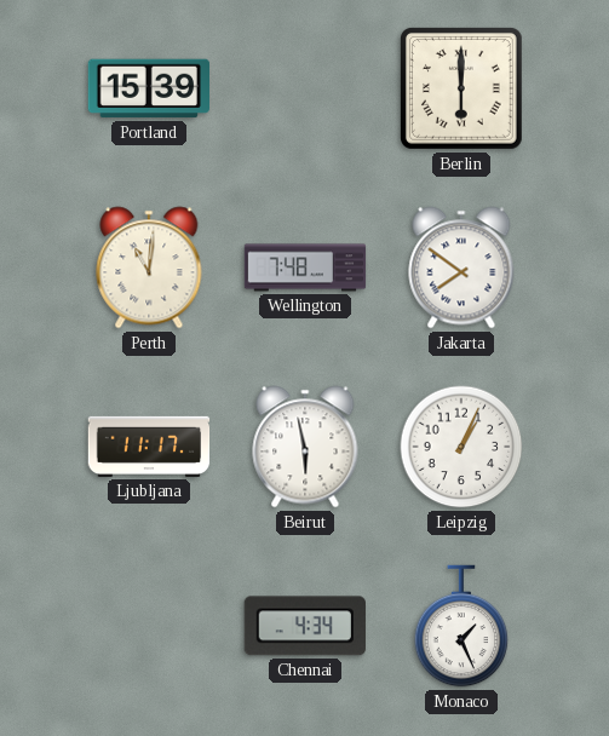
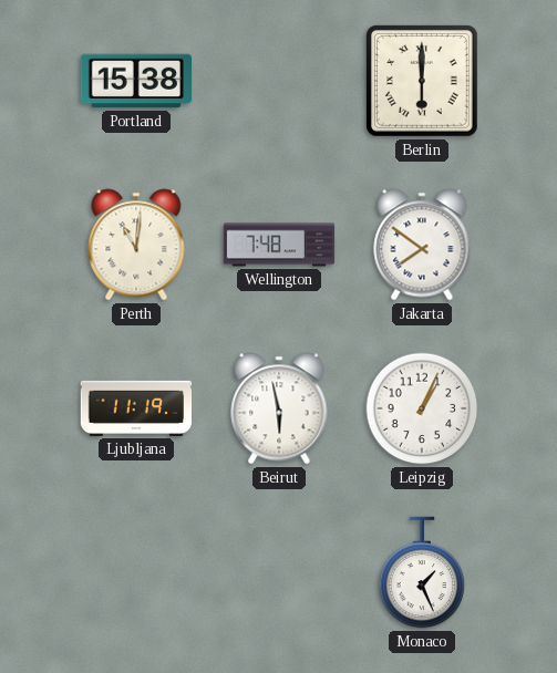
Portland: 15:39 -> 15:38
Ljubljana: 11:17 -> 11:19
Chennai: 4:34 -> none
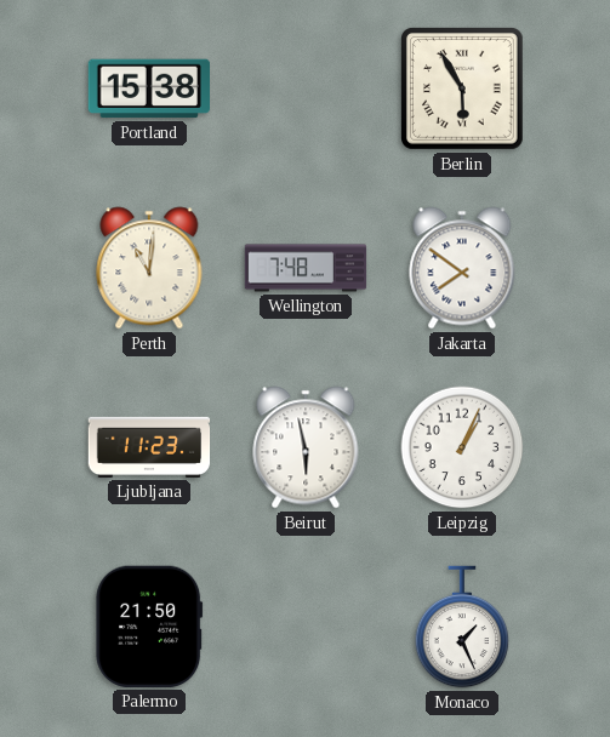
Berlin: 6:00 -> 5:55
Ljubljana: 11:19 -> 11:23
Palermo: none -> 21:50
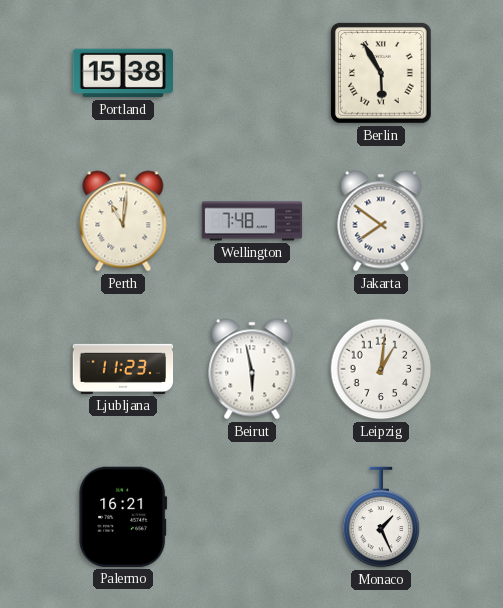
Leipzig: 1:04 -> 1:01
Palermo: 21:50 -> 16:21
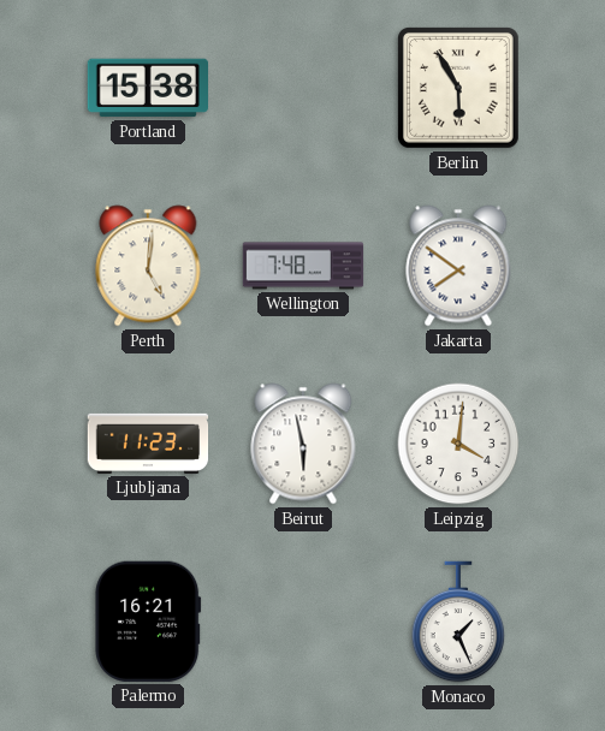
Perth: 11:01 -> 5:01
Leipzig: 1:01 -> 4:01
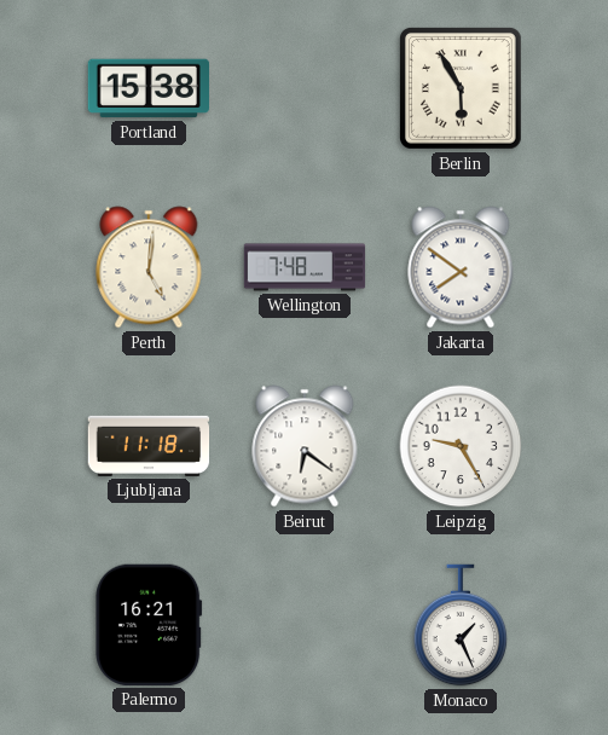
Ljubljana: 11:23 -> 11:18
Beirut: 5:58 -> 6:21
Leipzig: 4:01 -> 9:25
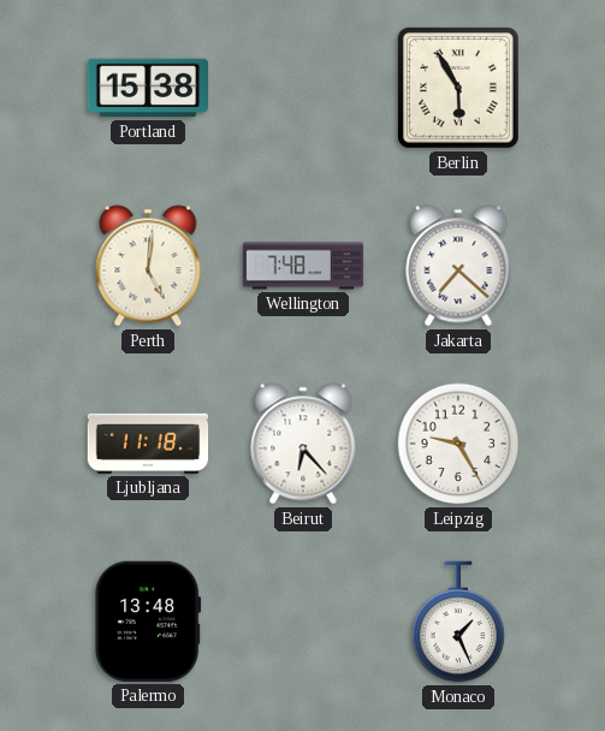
Jakarta: 7:51 -> 7:22
Beirut: 6:21 -> 6:23
Palermo: 16:21 -> 13:48
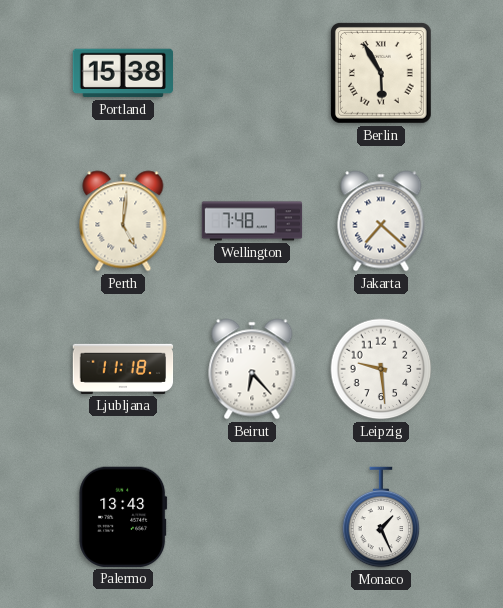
Leipzig: 9:25 -> 9:29
Palermo: 13:48 -> 13:43
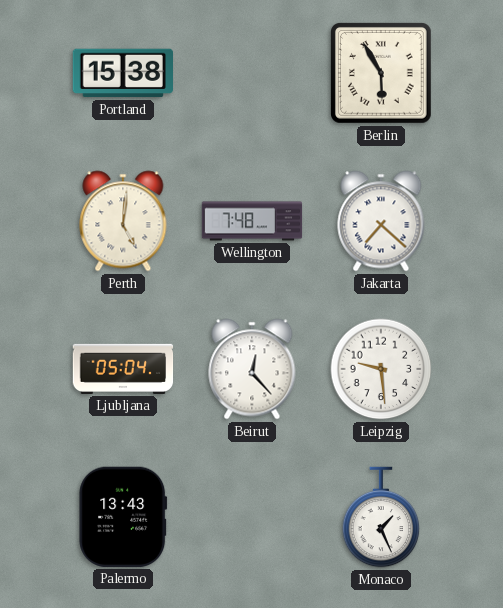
Ljubljana: 11:18 -> 05:04
Beirut: 6:23 -> 12:23
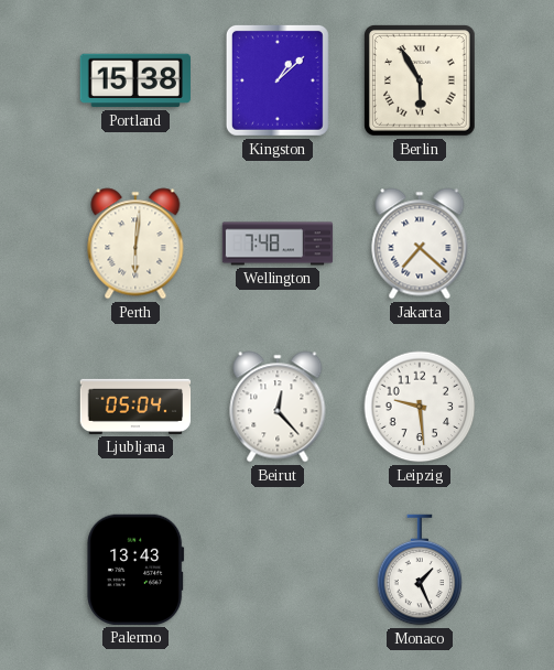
Kingston: none -> 1:08
Perth: 5:01 -> 6:01
